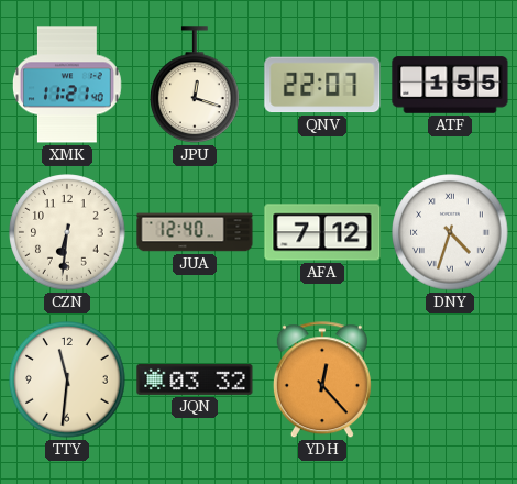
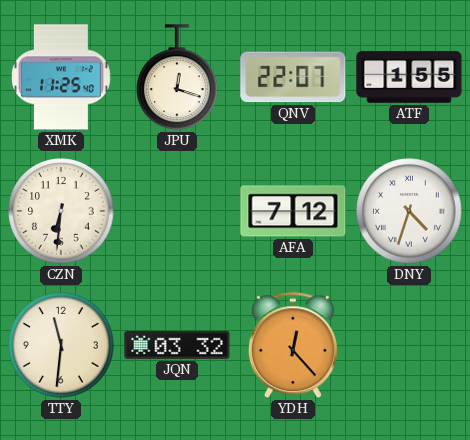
XMK: 11:21 -> 11:25
JUA: 12:40 -> none
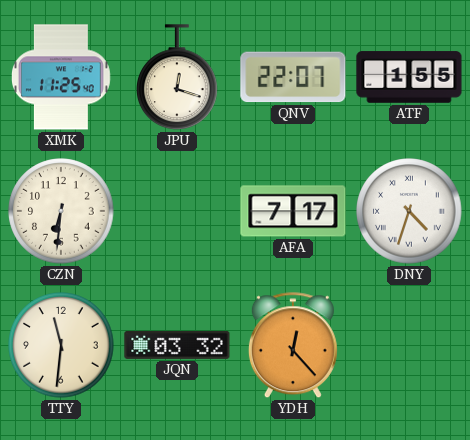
AFA: 7:12 -> 7:17
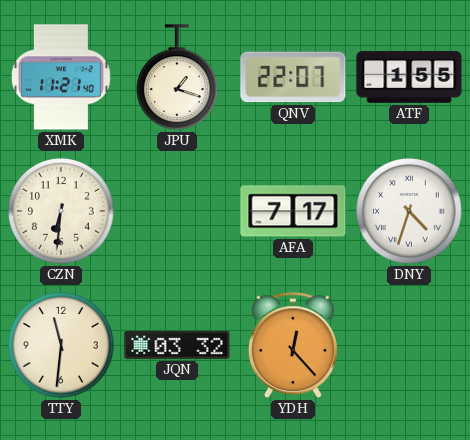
XMK: 11:25 -> 11:21
JPU: 12:18 -> 1:18
